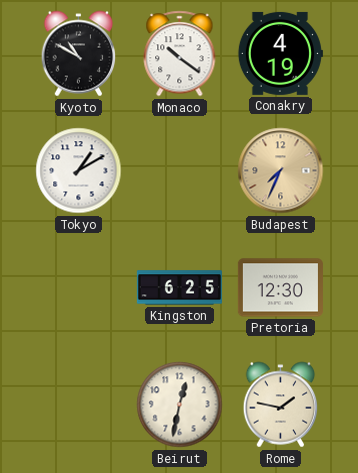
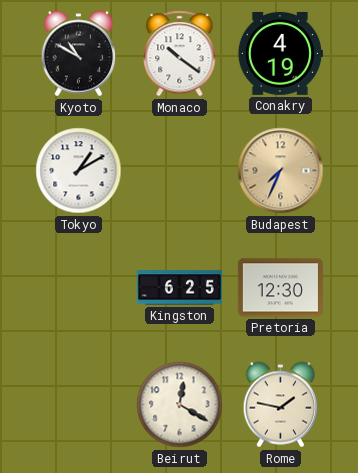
Beirut: 12:32 -> 12:20
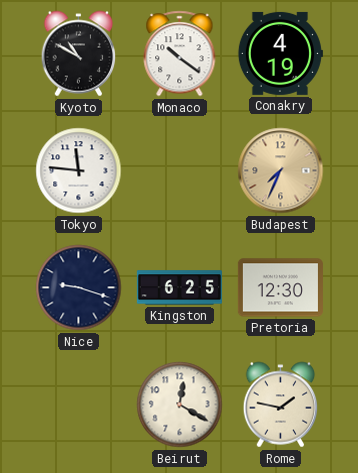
Tokyo: 1:10 -> 11:46
Nice: none -> 9:18
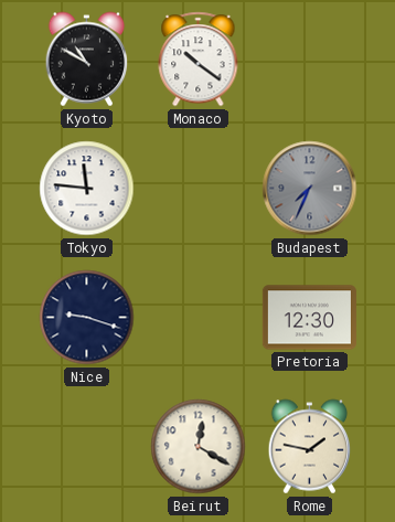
Conakry: 4:19 -> none
Budapest dial: champagne -> grey
Kingston: 6:25 -> none
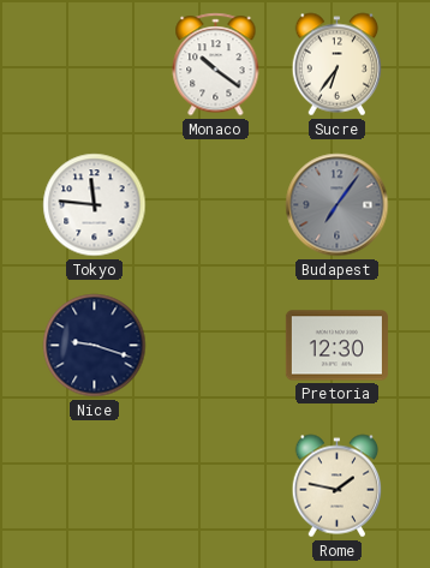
Kyoto: 10:50 -> none
Sucre: none -> 6:36
Budapest: 7:34 -> 7:06
Beirut: 12:20 -> none
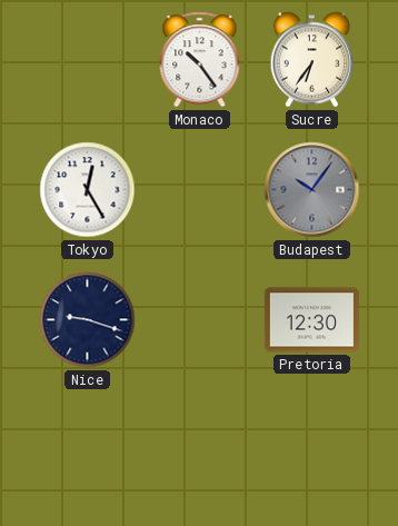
Monaco: 10:21 -> 10:24
Tokyo: 11:46 -> 12:25
Budapest: 7:06 -> 10:06
Rome: 1:47 -> none
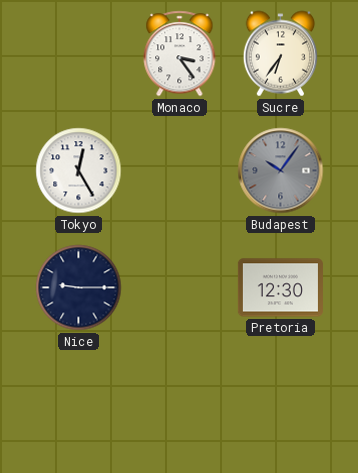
Monaco: 10:24 -> 3:24
Nice: 9:18 -> 9:15
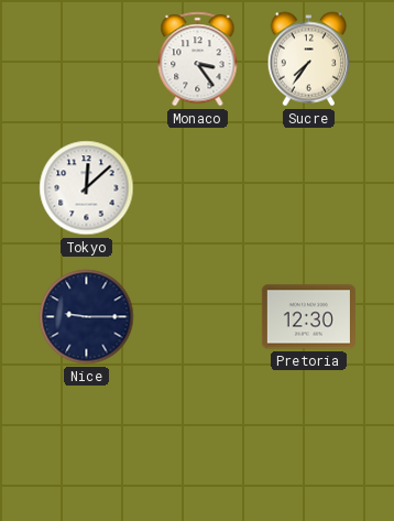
Sucre: 6:36 -> 7:36
Tokyo: 12:25 -> 12:08
Budapest: 10:06 -> none
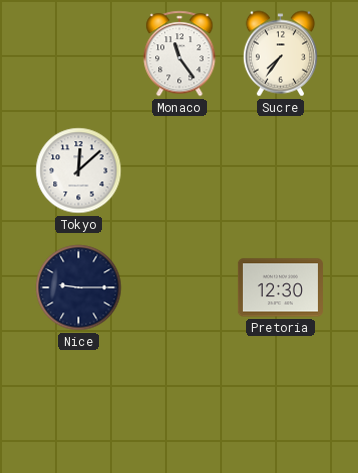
Monaco: 3:24 -> 11:24
